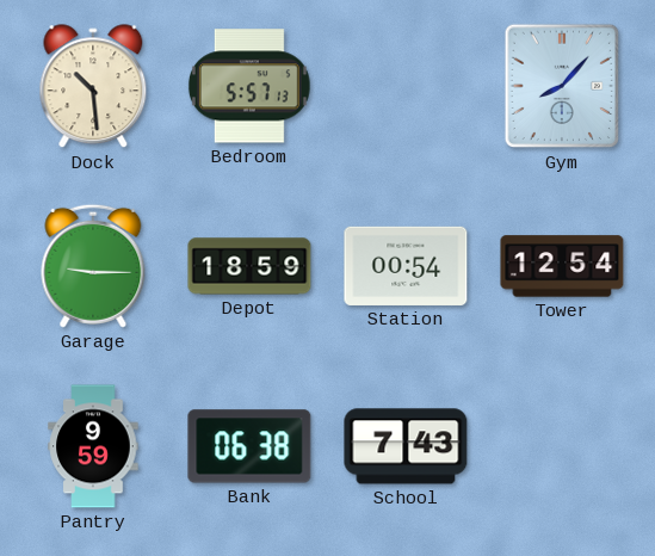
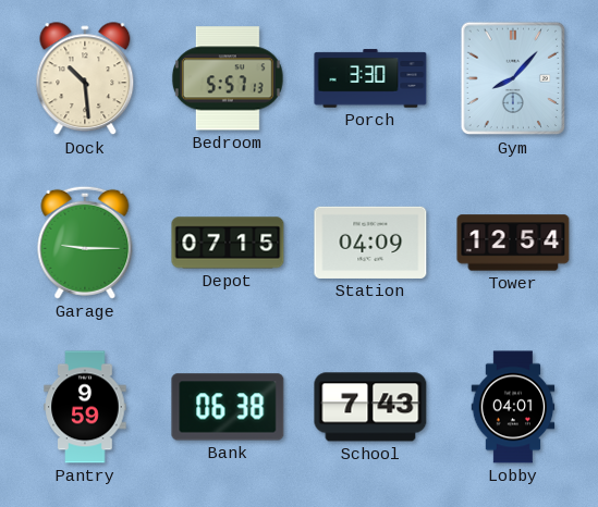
Porch: none -> 3:30
Depot: 18:59 -> 07:15
Station: 00:54 -> 04:09
Lobby: none -> 04:01
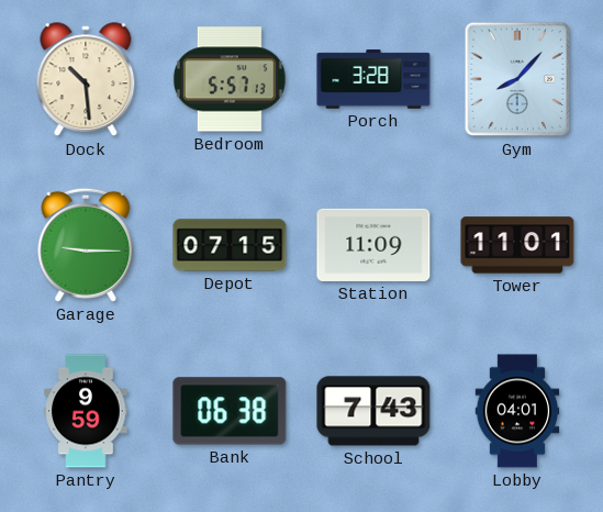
Porch: 3:30 -> 3:28
Station: 04:09 -> 11:09
Tower: 12:54 -> 11:01
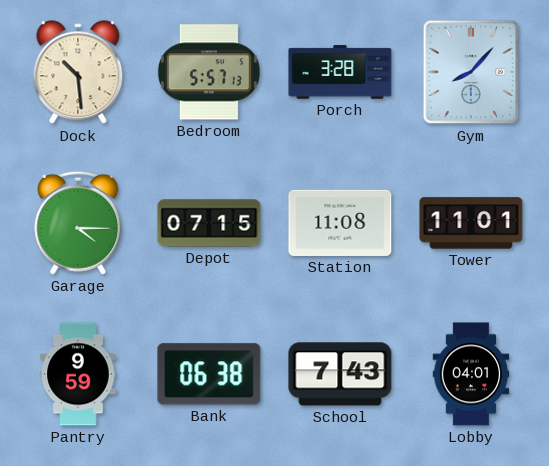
Garage: 9:15 -> 4:15
Station: 11:09 -> 11:08
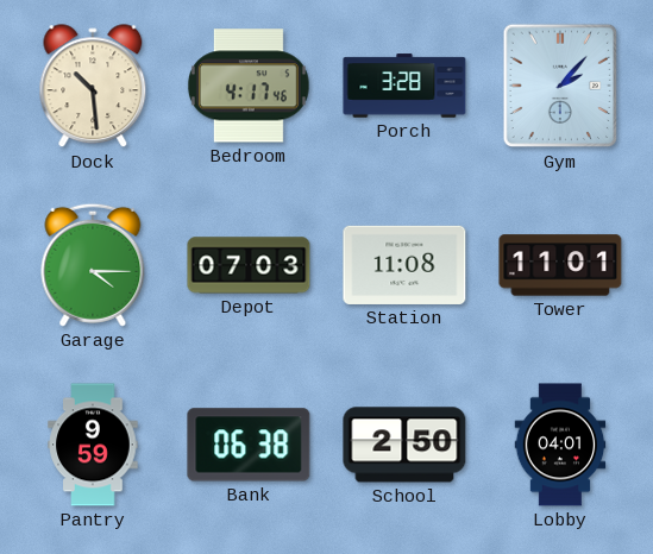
Bedroom: 5:57 -> 4:17
Gym: 8:07 -> 2:07
Depot: 07:15 -> 07:03
School: 7:43 -> 2:50
